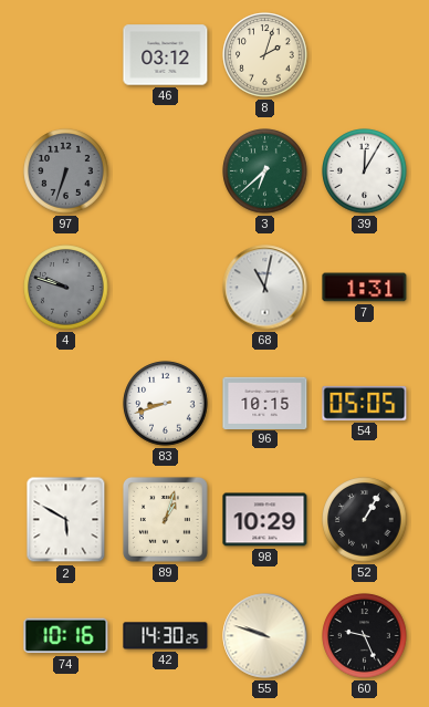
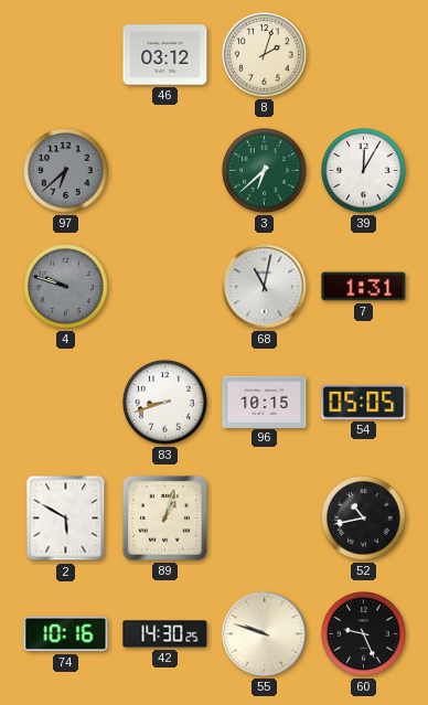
97: 6:33 -> 6:38
98: 10:29 -> none
52: 1:05 -> 10:43
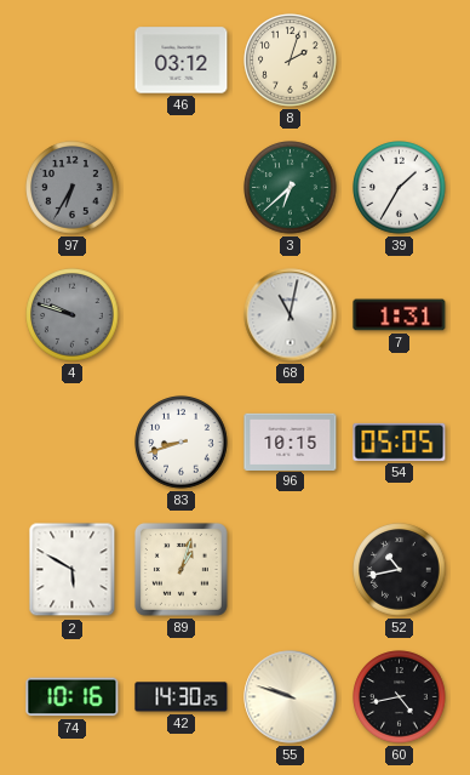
97: 6:38 -> 6:35
39: 12:05 -> 1:35
60: 9:26 -> 4:43
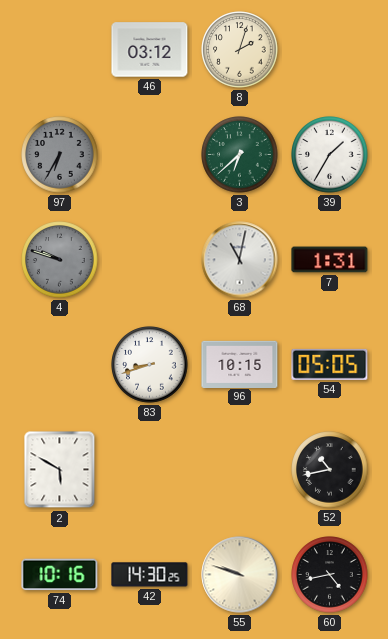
89: 1:03 -> none
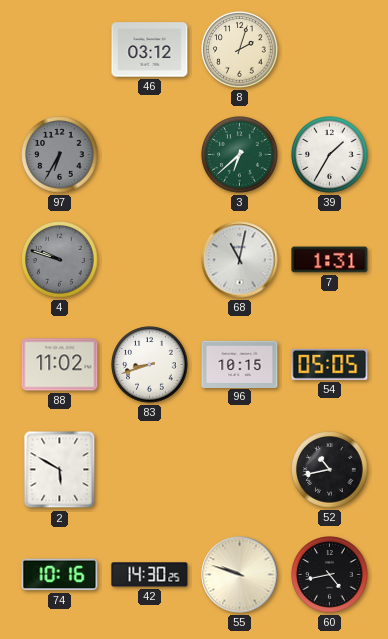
88: none -> 11:02
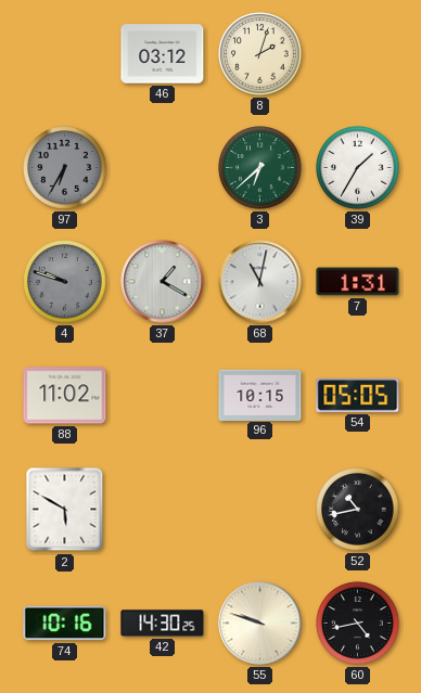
37: none -> 1:20
83: 8:42 -> none
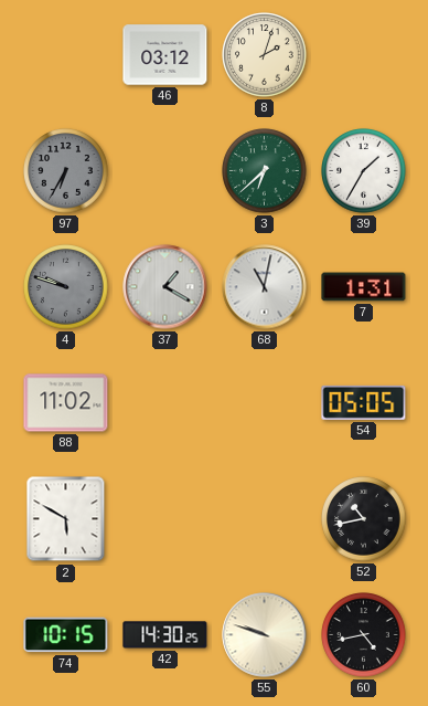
96: 10:15 -> none
74: 10:16 -> 10:15
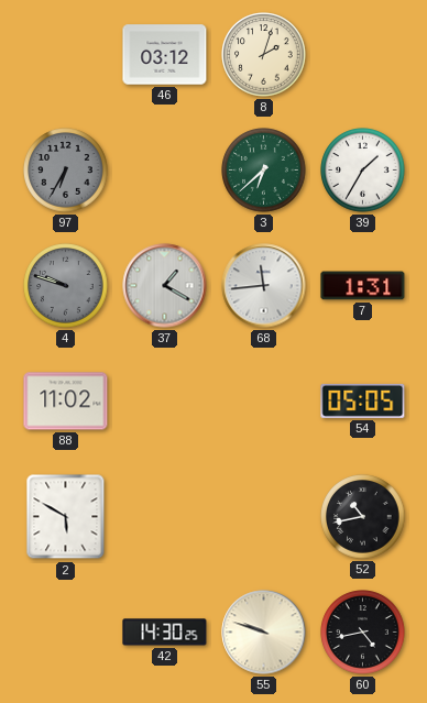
68: 11:02 -> 11:44
74: 10:15 -> none
